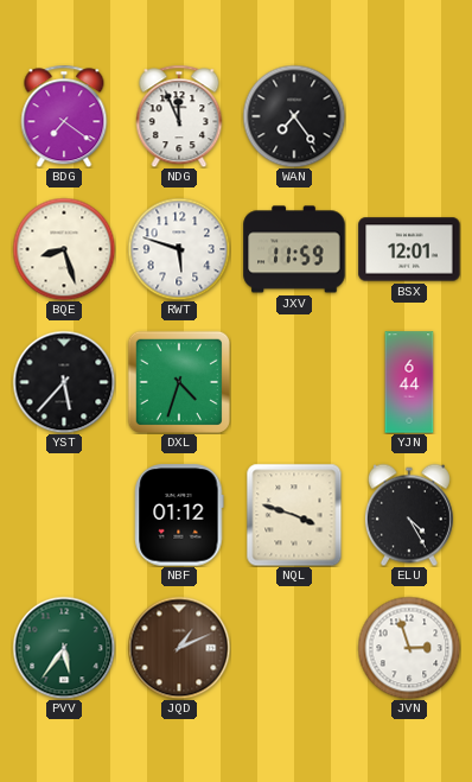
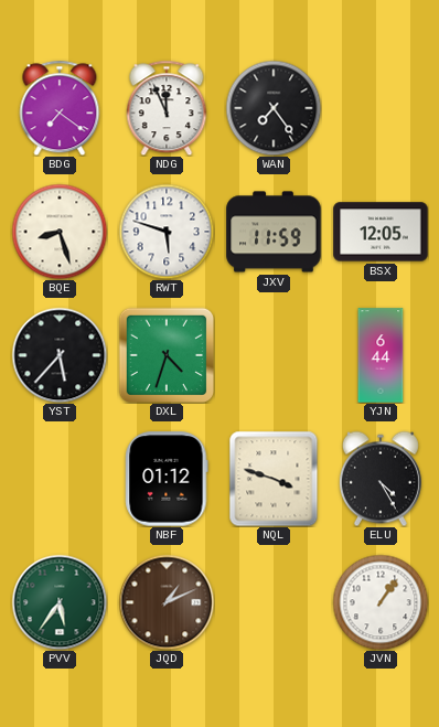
BSX: 12:01 -> 12:05
JVN: 2:57 -> 1:06
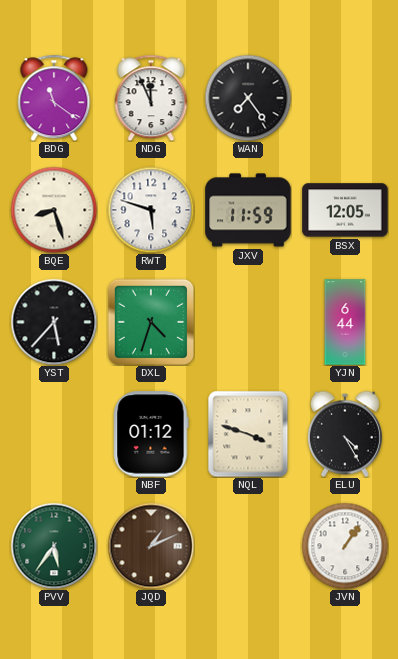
BDG: 7:21 -> 11:21
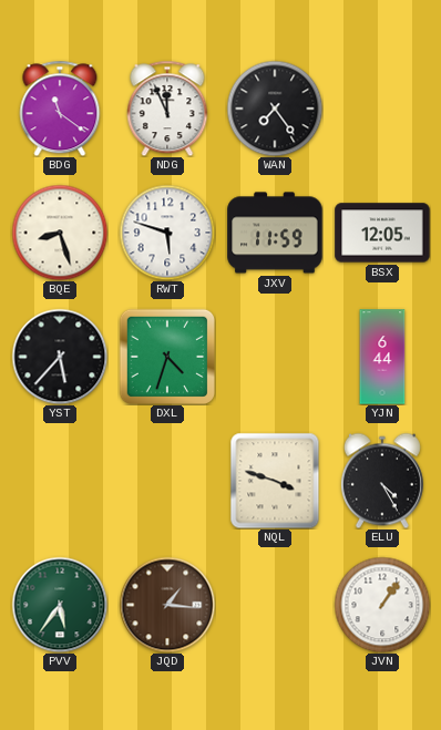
NBF: 01:12 -> none
JQD: 1:11 -> 1:16
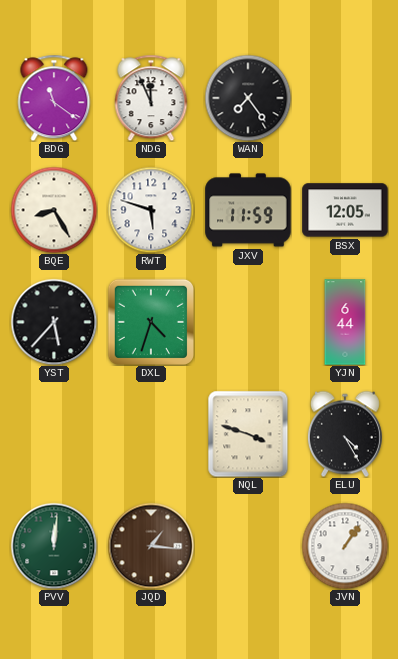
BQE: 8:27 -> 8:25
PVV: 5:36 -> 12:01
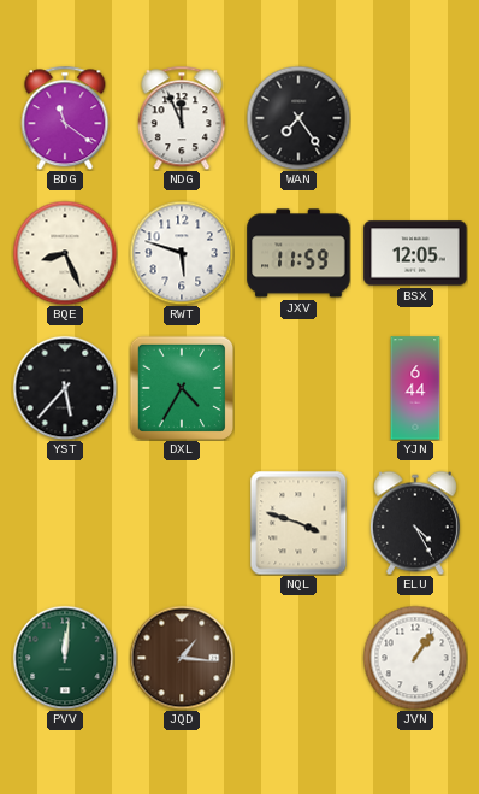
BQE: 8:25 -> 8:26
DXL: 4:33 -> 4:35
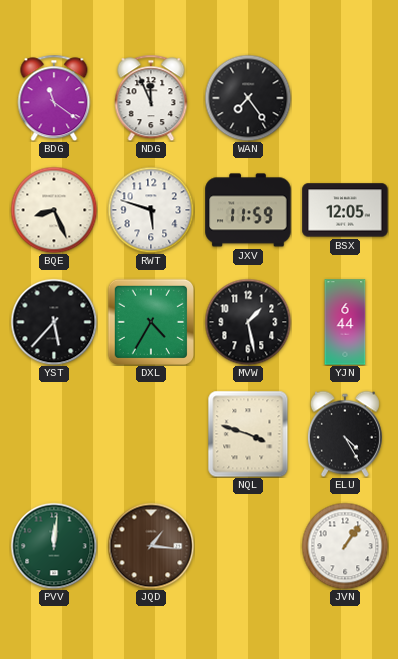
MVW: none -> 1:28
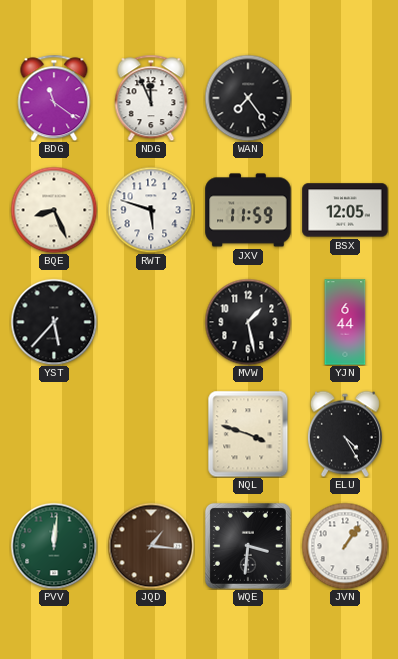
DXL: 4:35 -> none
WQE: none -> 3:31
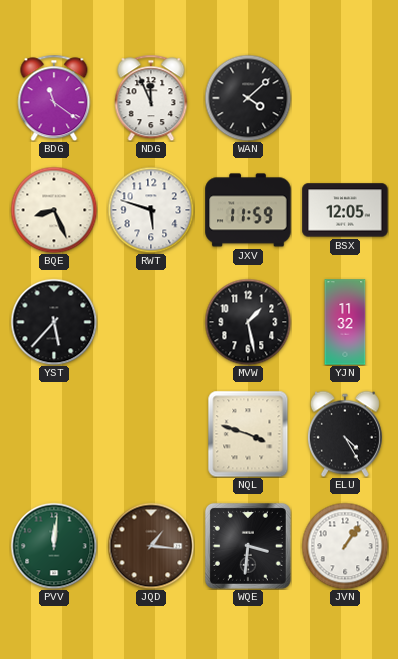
WAN: 7:24 -> 4:08
YJN: 6:44 -> 11:32
